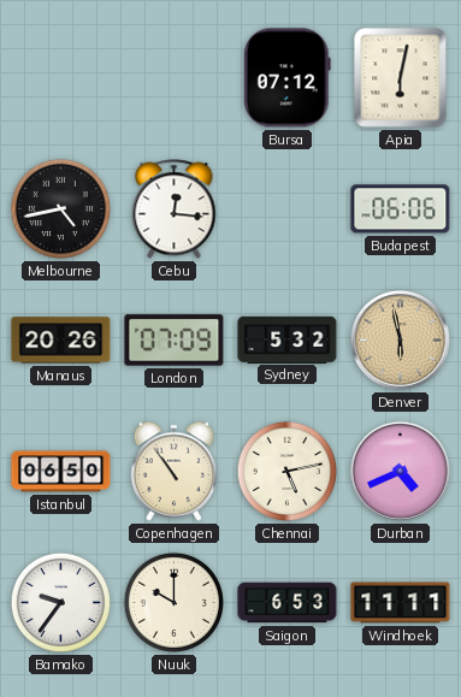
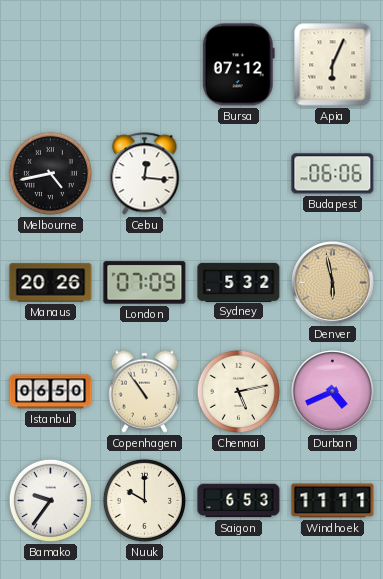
Apia: 6:02 -> 6:04
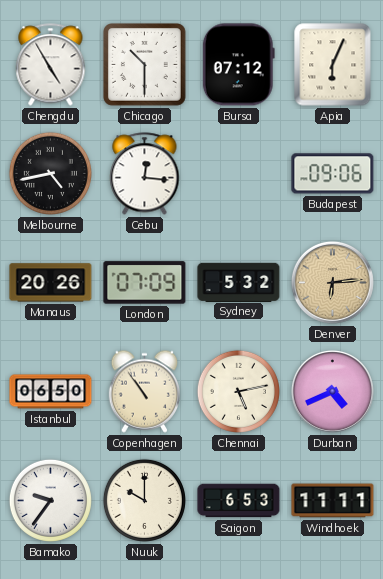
Chengdu: none -> 4:55
Chicago: none -> 10:30
Budapest: 06:06 -> 09:06
Denver: 5:58 -> 6:14
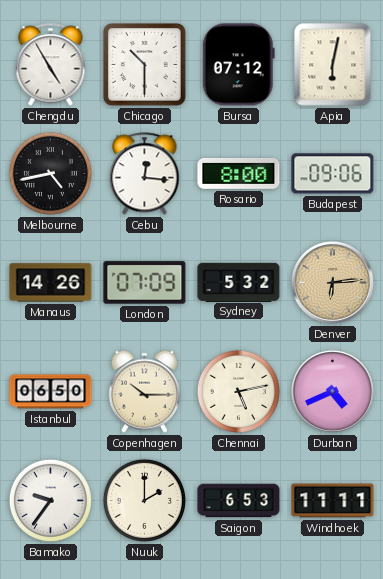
Apia: 6:04 -> 6:02
Rosario: none -> 8:00
Manaus: 20:26 -> 14:26
Copenhagen: 10:54 -> 10:15
Nuuk: 10:00 -> 2:00
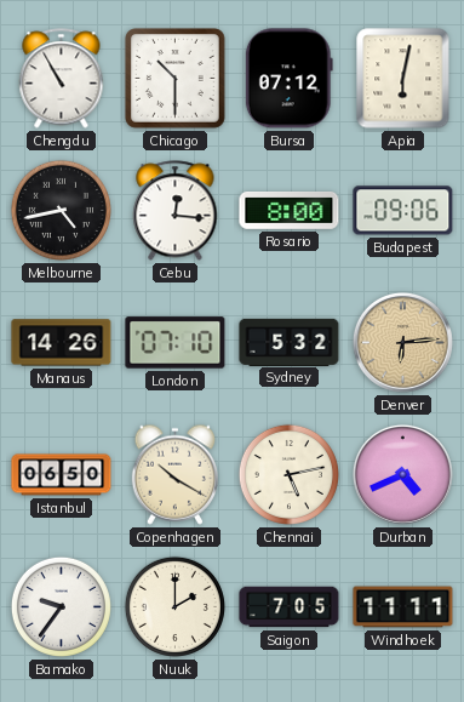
Chengdu: 4:55 -> 10:55
London: 07:09 -> 07:10
Copenhagen: 10:15 -> 10:20
Saigon: 6:53 -> 7:05
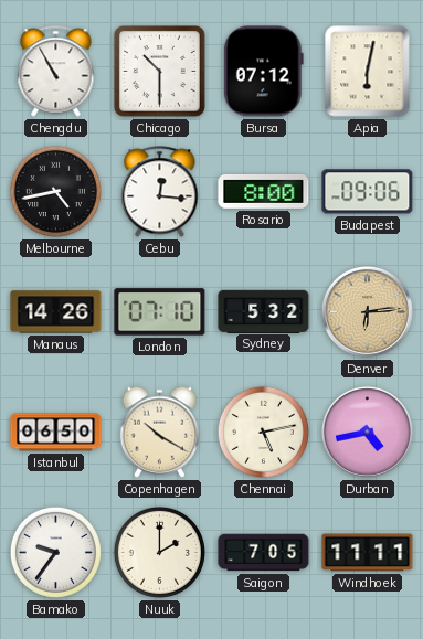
Durban: 4:41 -> 4:43
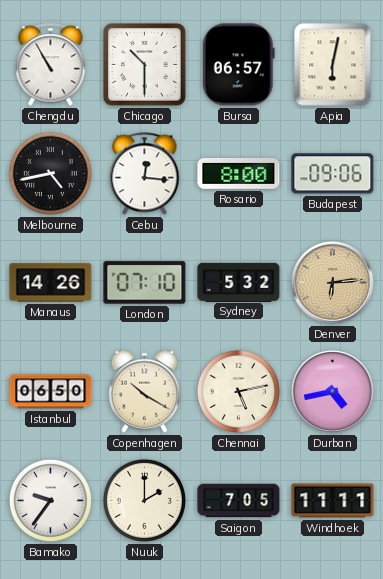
Bursa: 07:12 -> 06:57
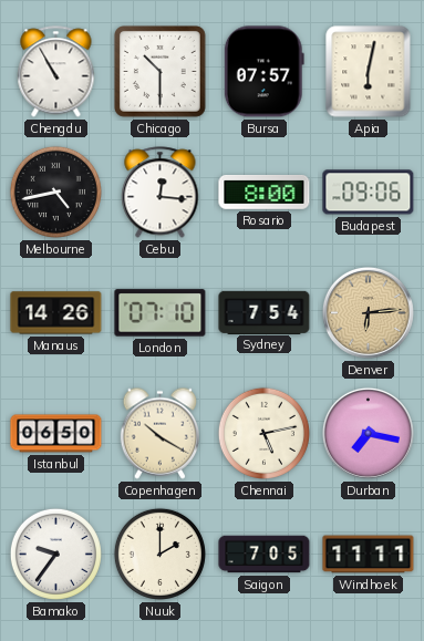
Bursa: 06:57 -> 07:57
Sydney: 5:32 -> 7:54
Durban: 4:43 -> 7:17
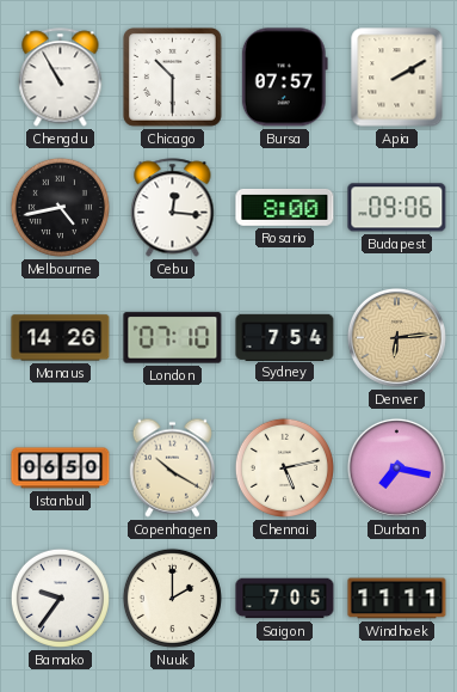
Apia: 6:02 -> 2:10
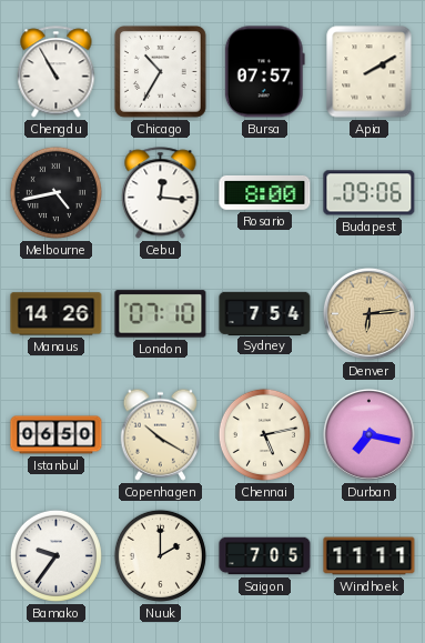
Chicago: 10:30 -> 10:35
